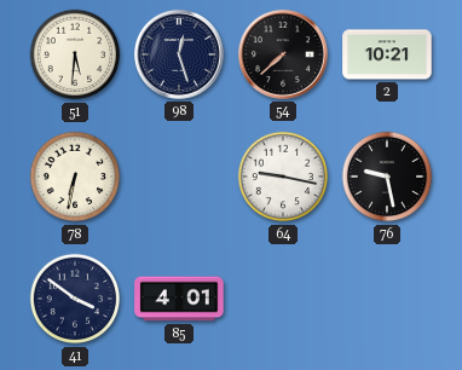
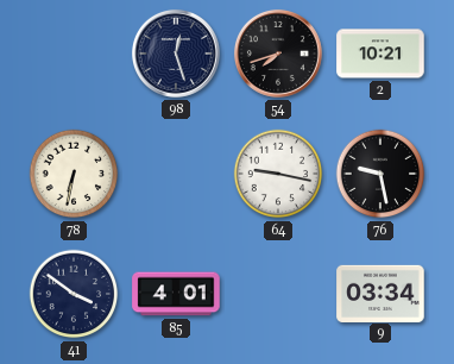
51: 5:31 -> none
54: 7:38 -> 7:42
9: none -> 03:34
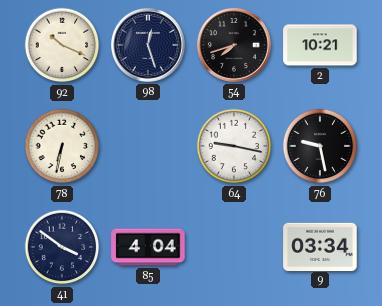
92: none -> 10:19
85: 4:01 -> 4:04
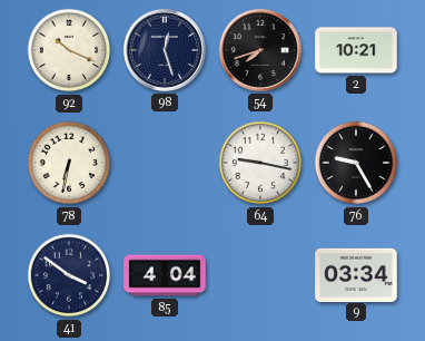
76: 9:28 -> 9:25
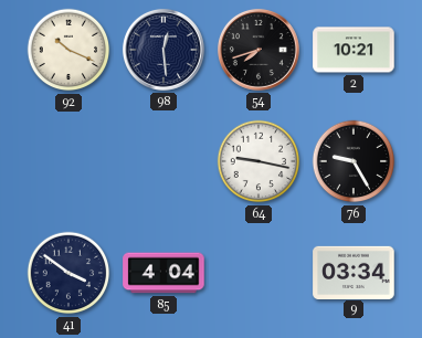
98: 12:27 -> 12:29
78: 6:32 -> none
